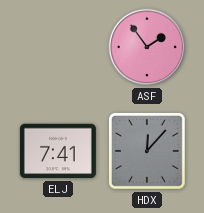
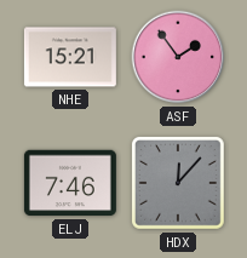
NHE: none -> 15:21
ELJ: 7:41 -> 7:46
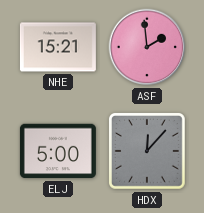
ASF: 1:54 -> 1:59
ELJ: 7:46 -> 5:00
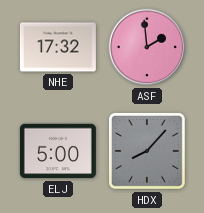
NHE: 15:21 -> 17:32
HDX: 12:07 -> 8:07
